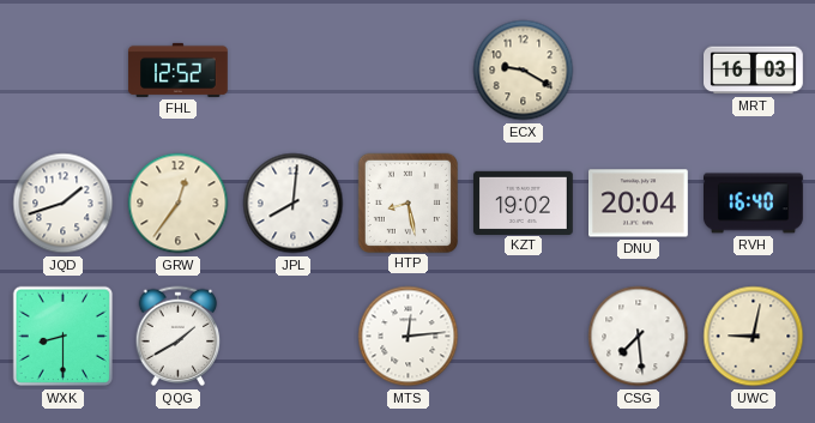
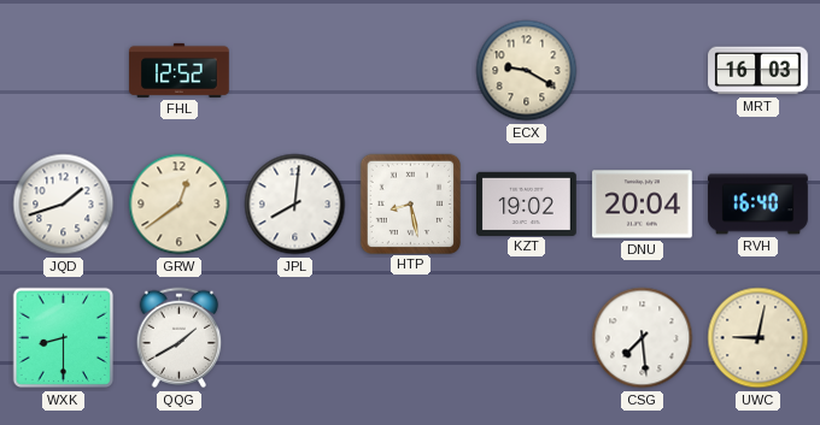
GRW: 12:36 -> 12:39
MTS: 12:14 -> none
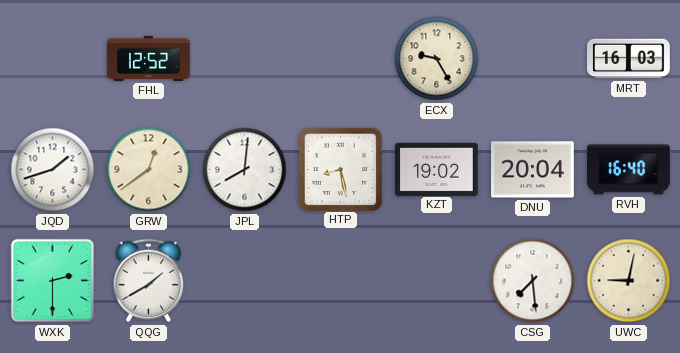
ECX: 9:20 -> 9:25
WXK: 8:30 -> 2:30
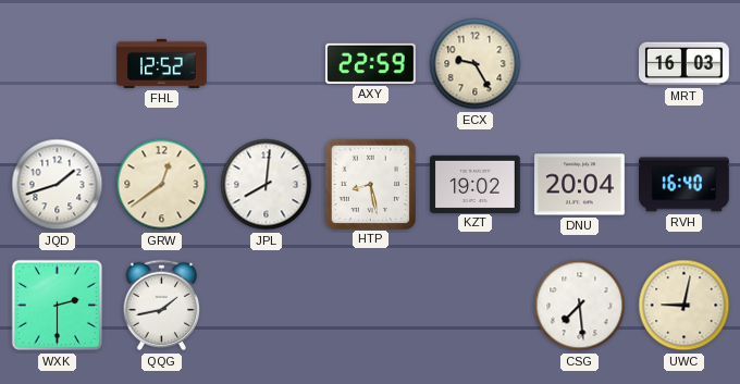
AXY: none -> 22:59
QQG: 1:40 -> 1:43
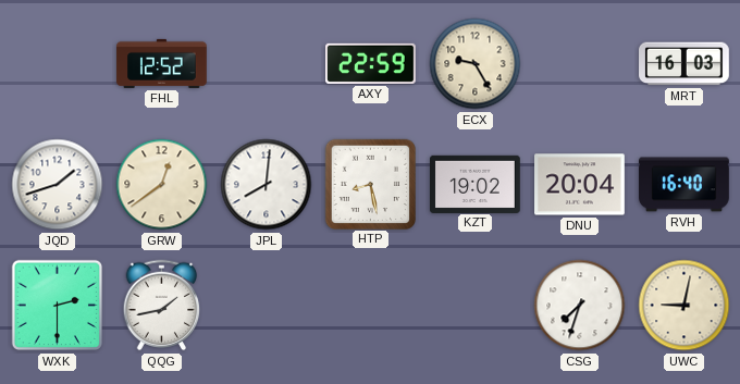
CSG: 7:29 -> 7:33
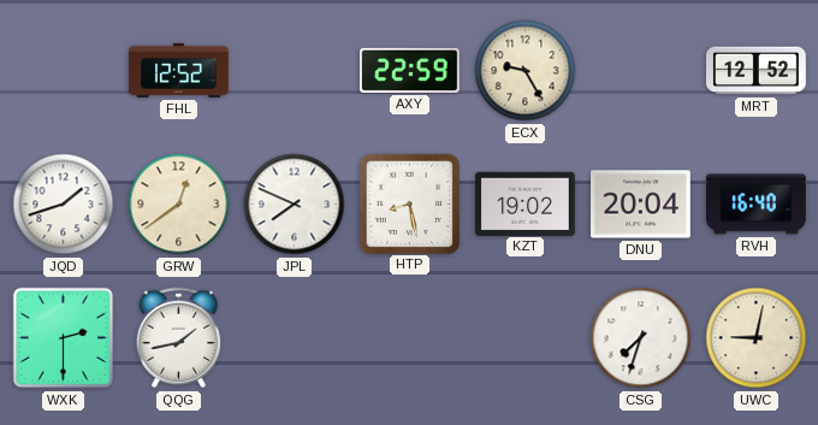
MRT: 16:03 -> 12:52
JPL: 8:01 -> 7:49
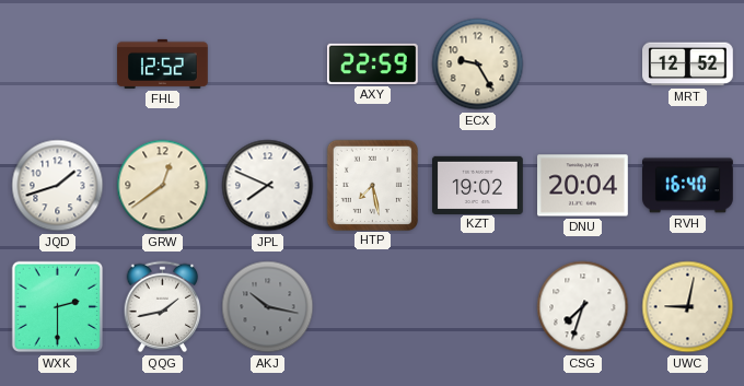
HTP: 8:28 -> 7:28
AKJ: none -> 10:17
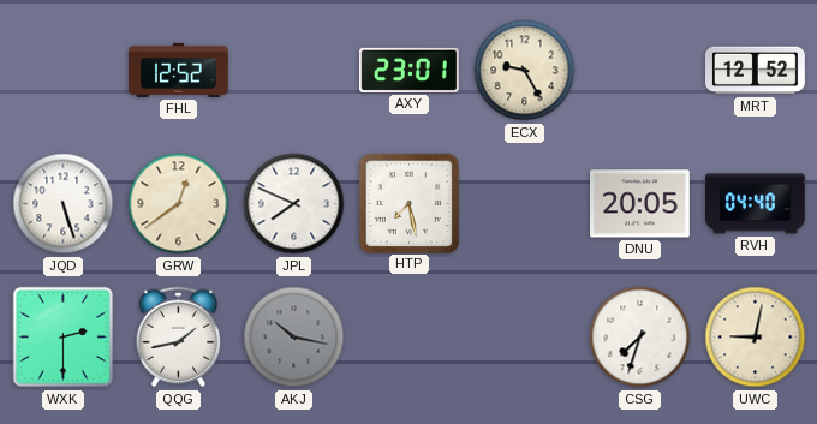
AXY: 22:59 -> 23:01
JQD: 1:42 -> 5:27
KZT: 19:02 -> none
DNU: 20:04 -> 20:05
RVH: 16:40 -> 04:40
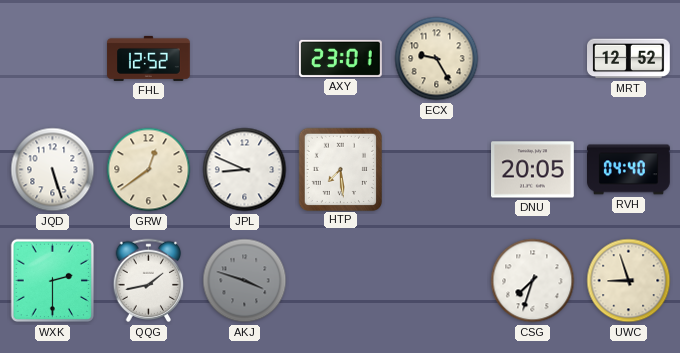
JPL: 7:49 -> 8:49
HTP: 7:28 -> 7:29
AKJ: 10:17 -> 3:48
UWC: 9:02 -> 8:57
